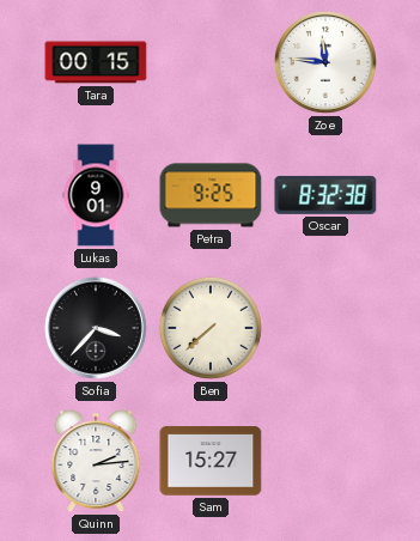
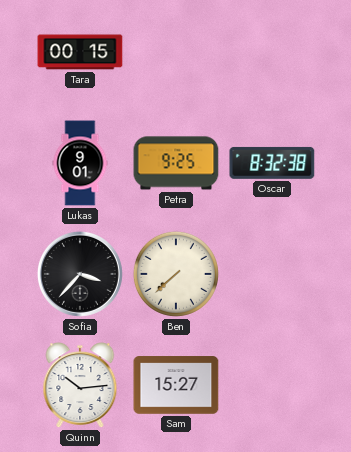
Zoe: 11:46 -> none
Quinn: 2:14 -> 10:14
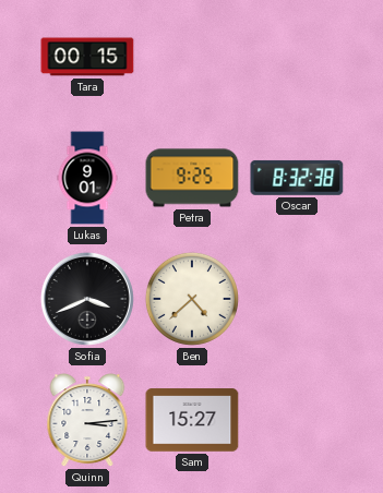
Sofia: 3:37 -> 3:41
Ben: 7:38 -> 4:38
Quinn: 10:14 -> 3:14
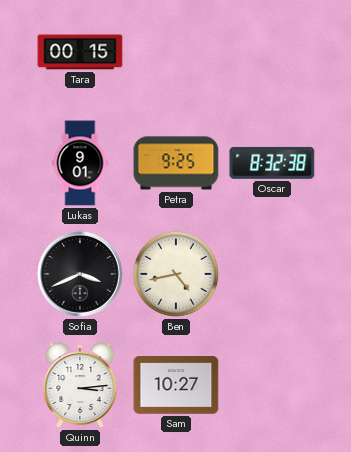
Ben: 4:38 -> 4:43
Sam: 15:27 -> 10:27
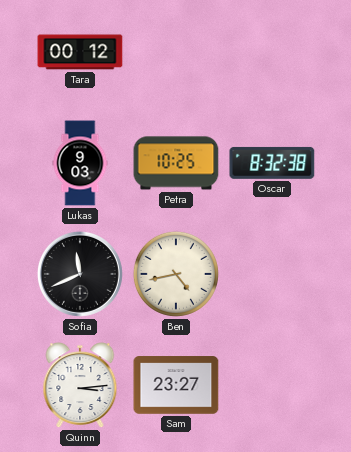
Tara: 00:15 -> 00:12
Lukas: 9:01 -> 9:03
Petra: 9:25 -> 10:25
Sofia: 3:41 -> 11:41
Sam: 10:27 -> 23:27
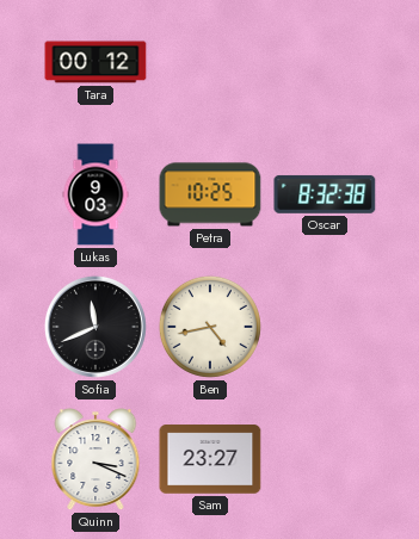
Quinn: 3:14 -> 3:19
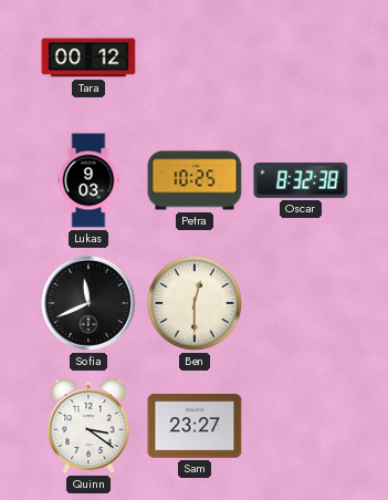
Ben: 4:43 -> 12:30
Quinn: 3:19 -> 3:21
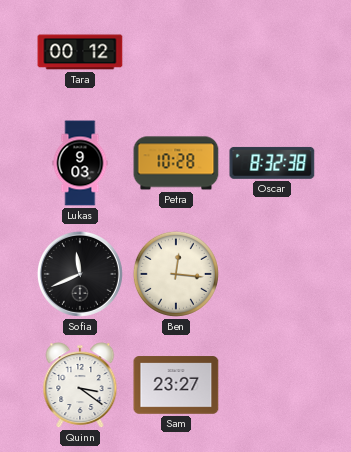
Petra: 10:25 -> 10:28
Ben: 12:30 -> 12:16
